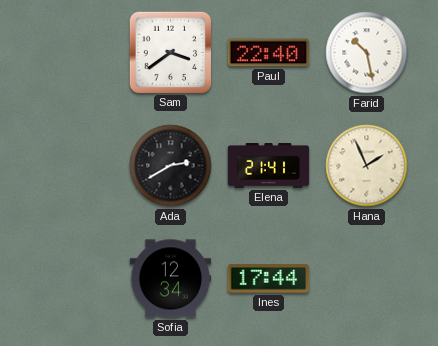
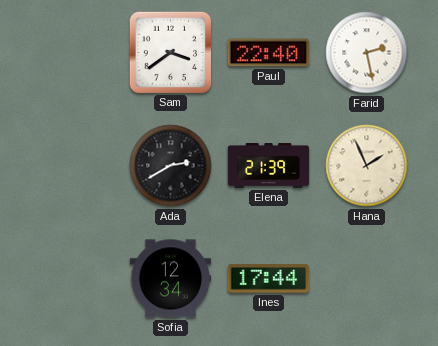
Farid: 10:28 -> 2:28
Elena: 21:41 -> 21:39
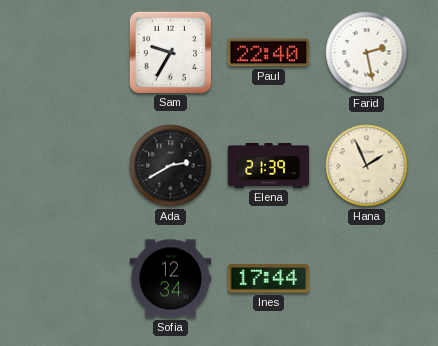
Sam: 3:39 -> 9:35
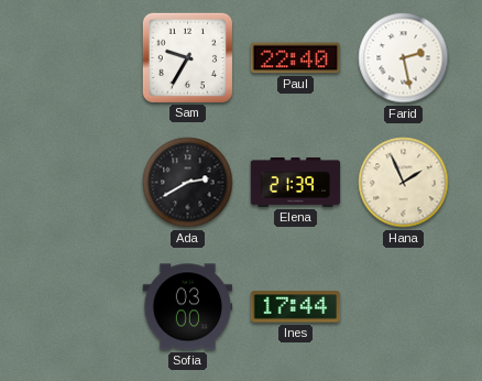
Sofia: 12:34 -> 03:00
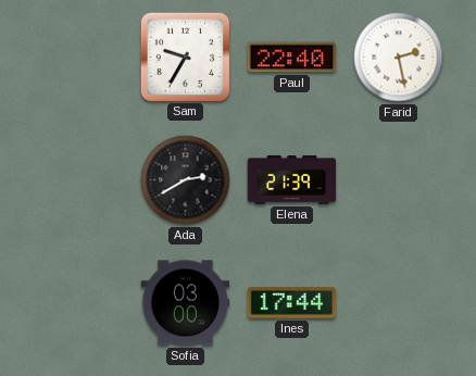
Hana: 1:56 -> none
